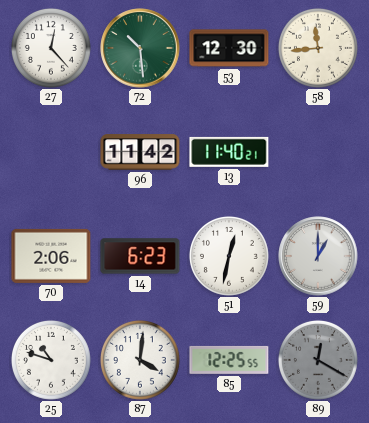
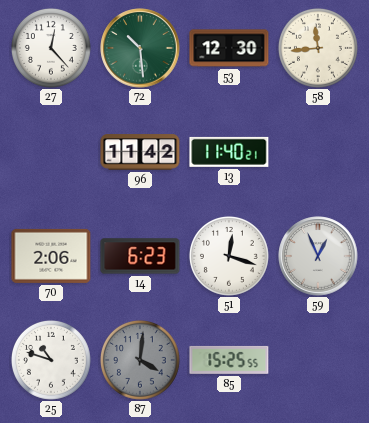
51: 12:32 -> 12:18
59: 1:00 -> 12:56
87 dial: white -> grey
85: 12:25 -> 15:25
89: 12:20 -> none
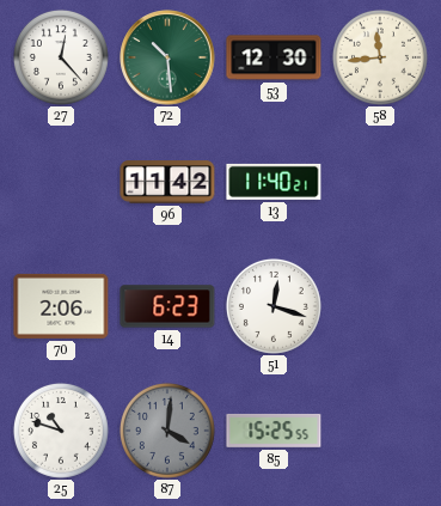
59: 12:56 -> none
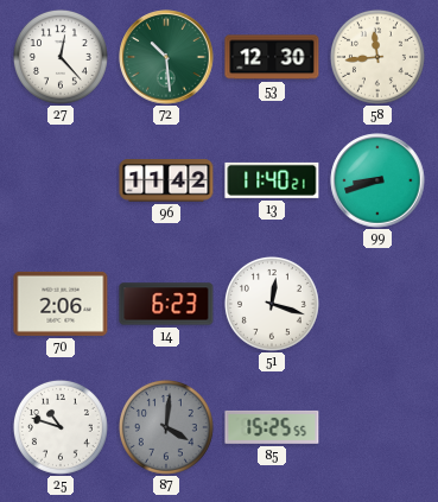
99: none -> 8:42
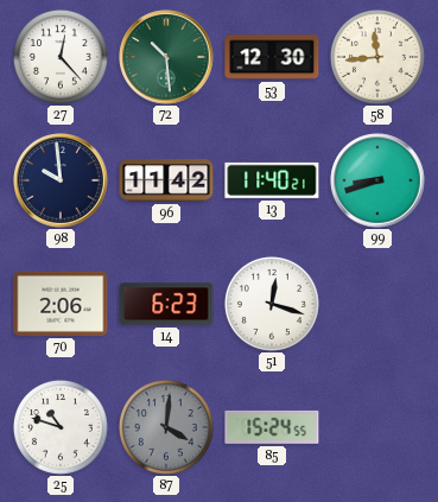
98: none -> 9:59
85: 15:25 -> 15:24
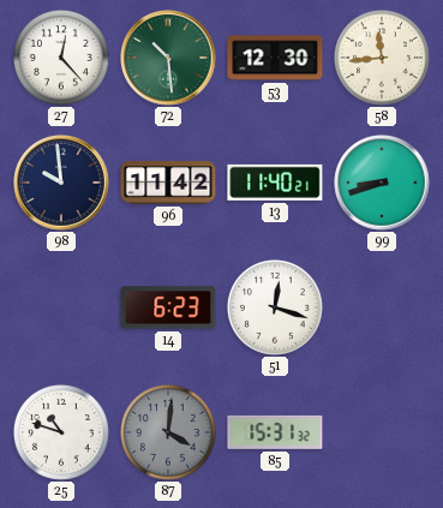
70: 2:06 -> none
85: 15:24 -> 15:31
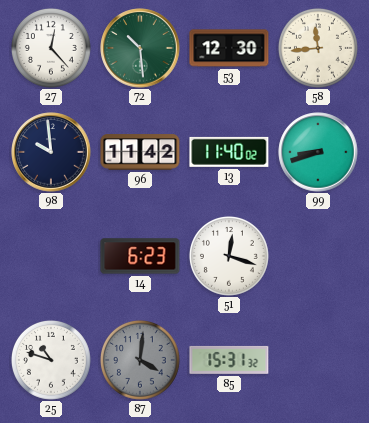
13: 11:40:21 -> 11:40:02
